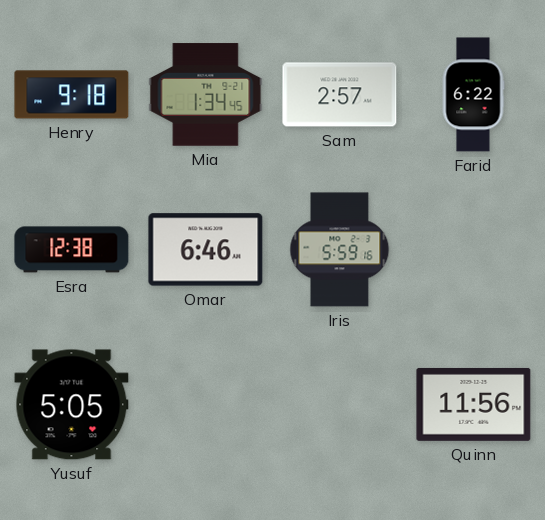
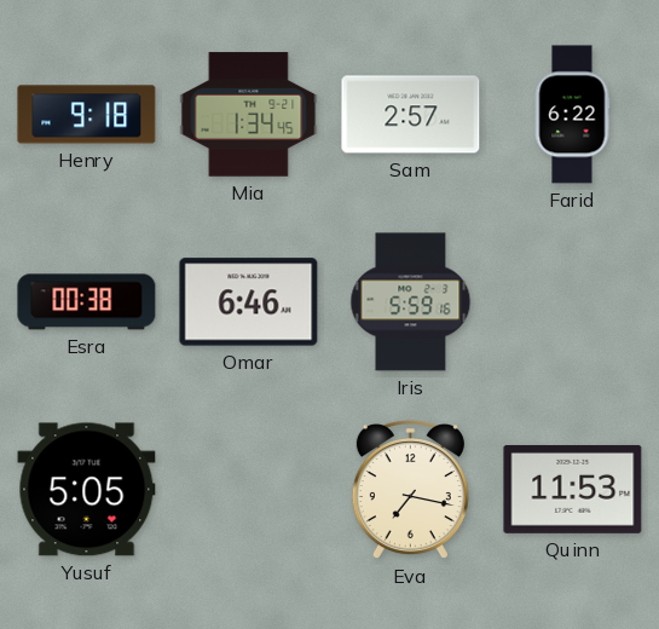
Esra: 12:38 -> 00:38
Eva: none -> 7:17
Quinn: 11:56 -> 11:53
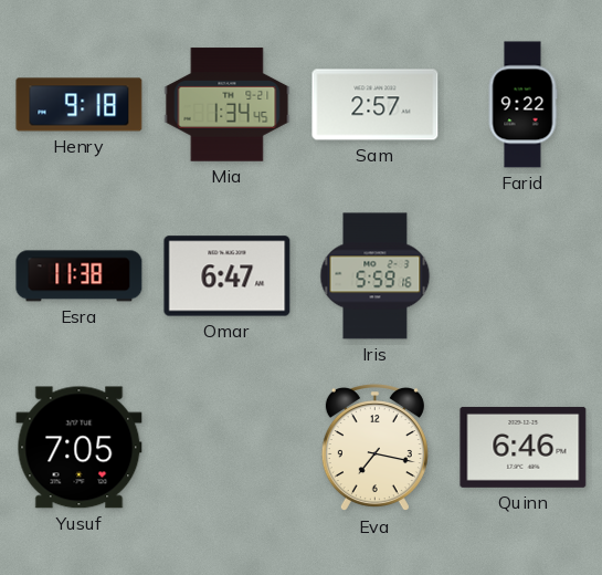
Farid: 6:22 -> 9:22
Esra: 00:38 -> 11:38
Omar: 6:46 -> 6:47
Yusuf: 5:05 -> 7:05
Quinn: 11:53 -> 6:46
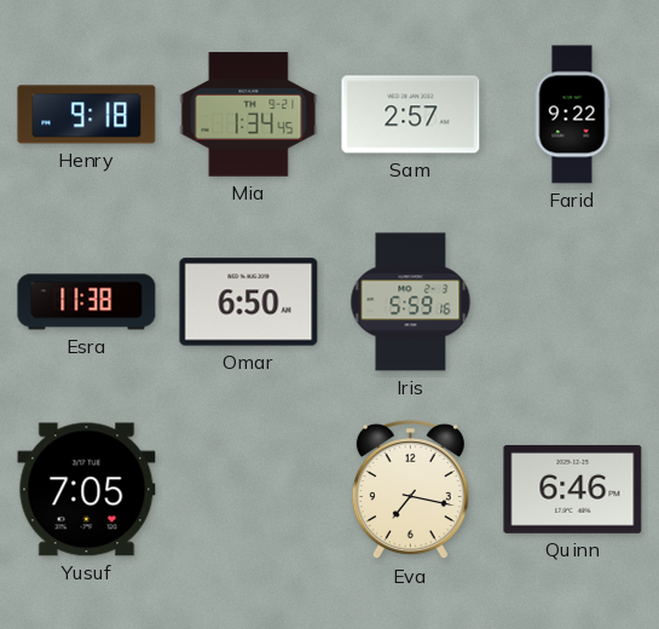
Omar: 6:47 -> 6:50
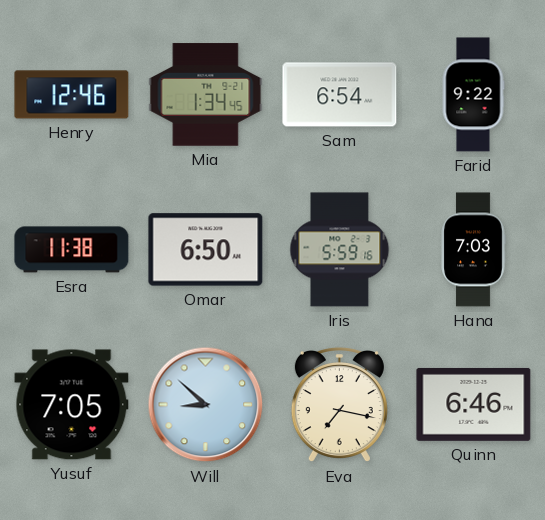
Henry: 9:18 -> 12:46
Sam: 2:57 -> 6:54
Hana: none -> 7:03
Will: none -> 8:52
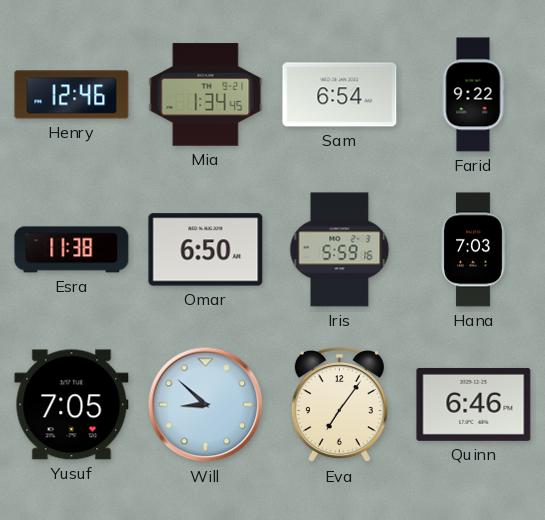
Eva: 7:17 -> 7:06
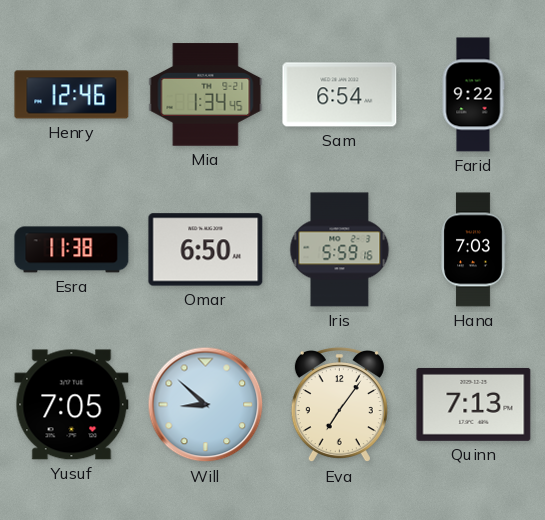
Quinn: 6:46 -> 7:13
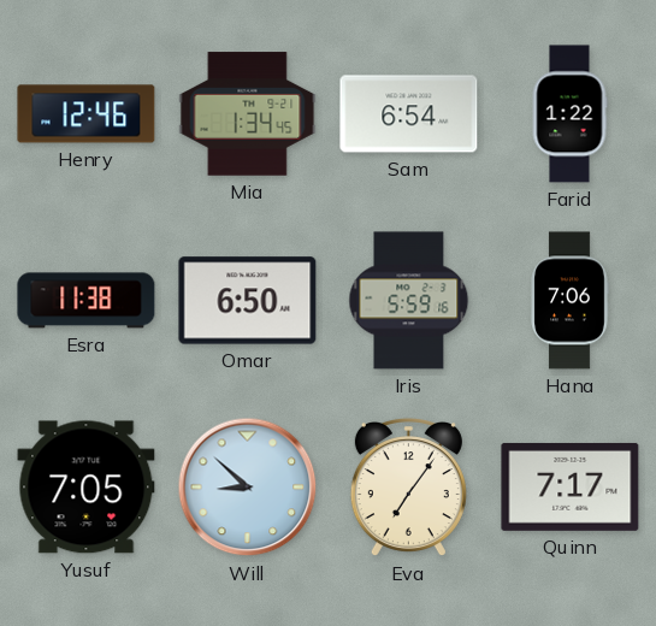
Farid: 9:22 -> 1:22
Hana: 7:03 -> 7:06
Quinn: 7:13 -> 7:17
